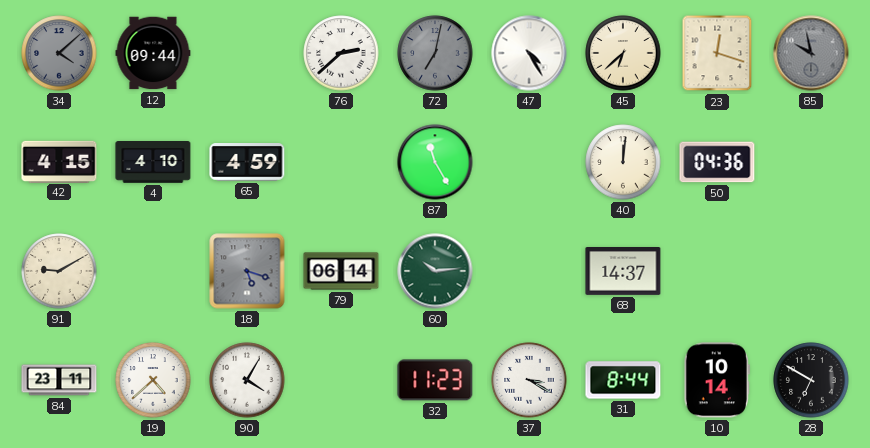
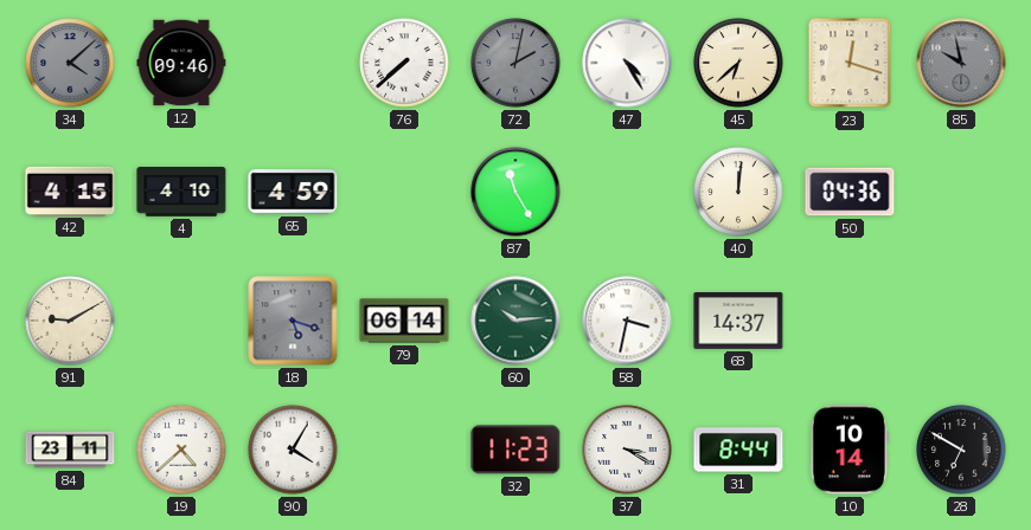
12: 09:44 -> 09:46
76: 2:38 -> 7:38
72: 7:02 -> 2:02
58: none -> 3:32
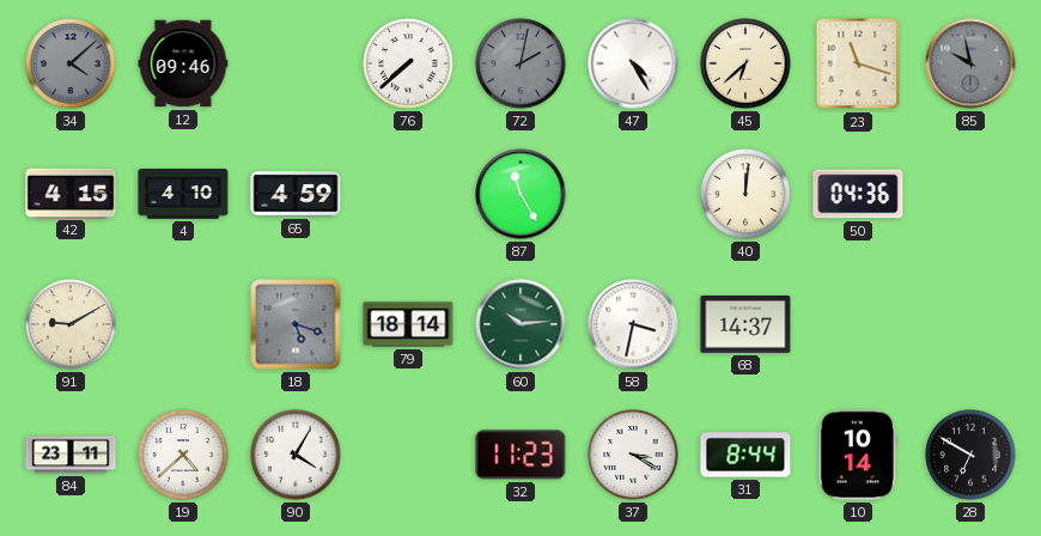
23: 12:18 -> 11:18
79: 06:14 -> 18:14
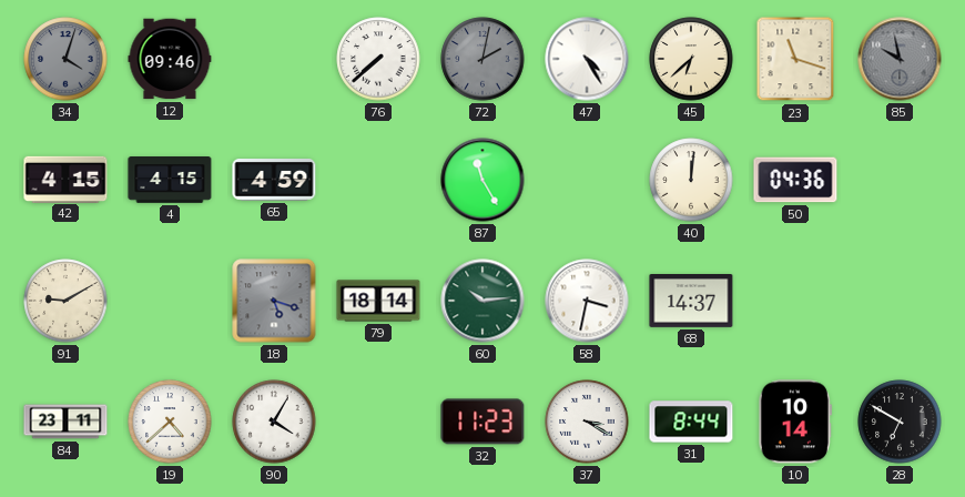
34: 4:08 -> 4:03
4: 4:10 -> 4:15
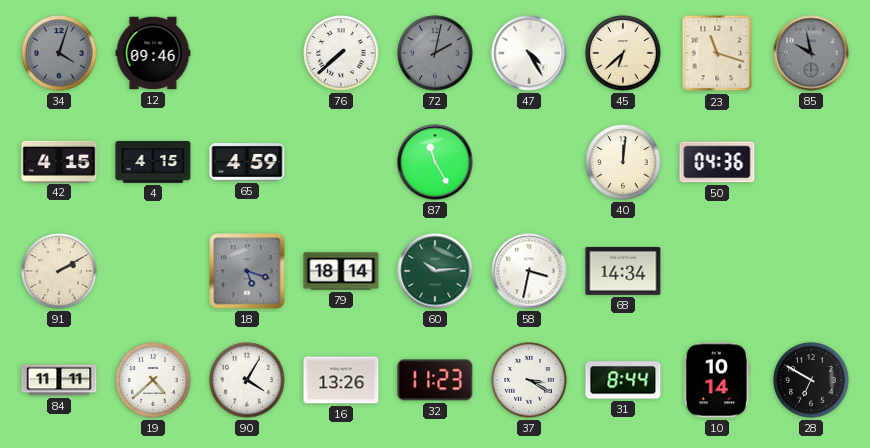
91: 9:10 -> 2:10
68: 14:37 -> 14:34
84: 23:11 -> 11:11
16: none -> 13:26
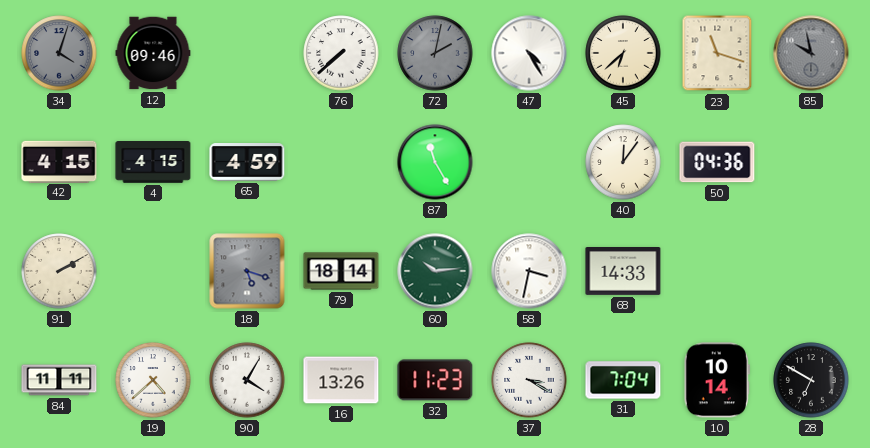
40: 12:01 -> 12:06
68: 14:34 -> 14:33
31: 8:44 -> 7:04
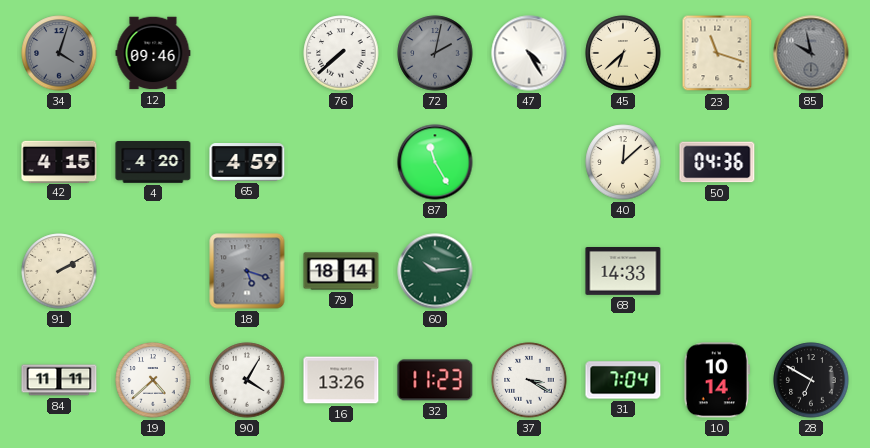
4: 4:15 -> 4:20
40: 12:06 -> 12:08
58: 3:32 -> none
